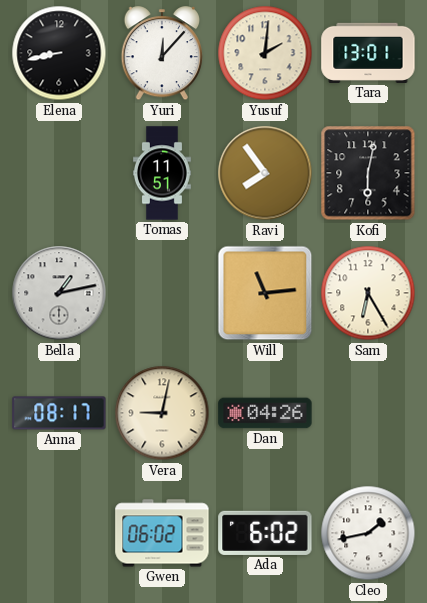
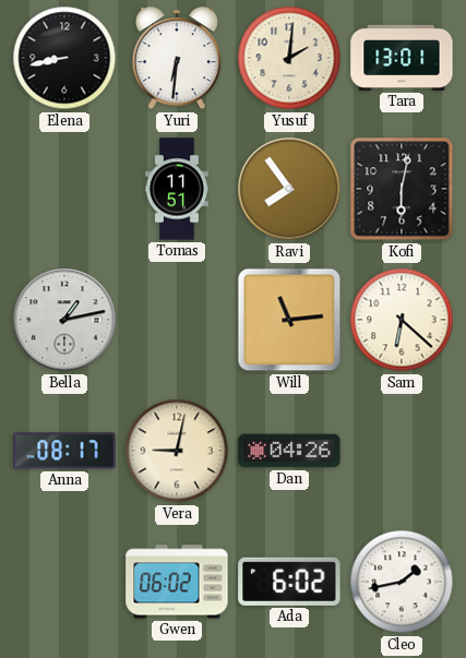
Yuri: 12:07 -> 6:31
Sam: 6:25 -> 6:22
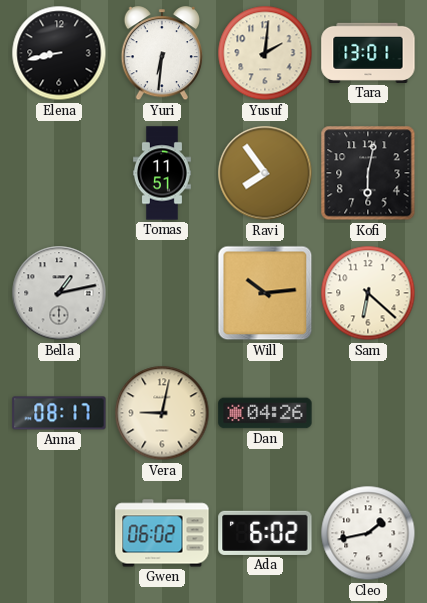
Will: 11:14 -> 10:14
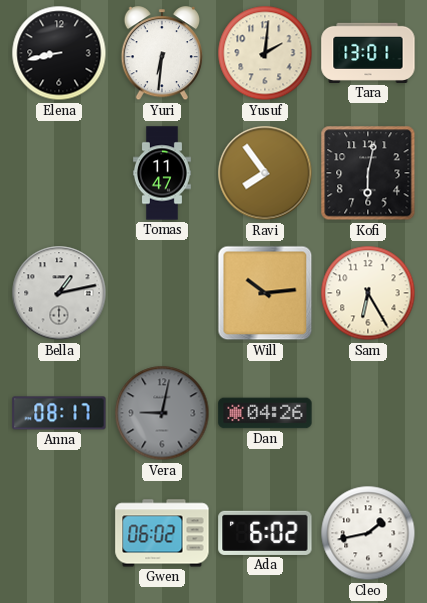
Tomas: 11:51 -> 11:47
Sam: 6:22 -> 6:25
Vera dial: cream -> grey
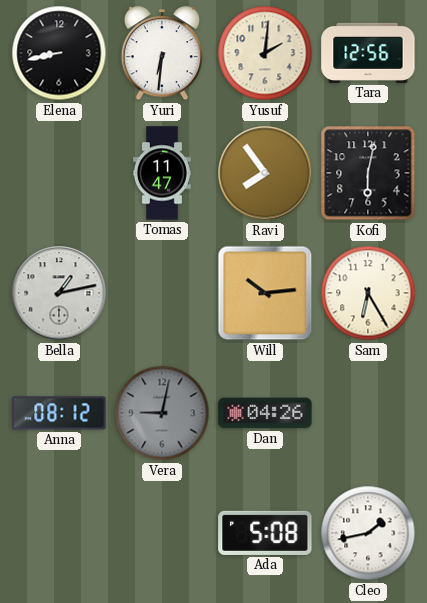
Tara: 13:01 -> 12:56
Anna: 08:17 -> 08:12
Gwen: 06:02 -> none
Ada: 6:02 -> 5:08
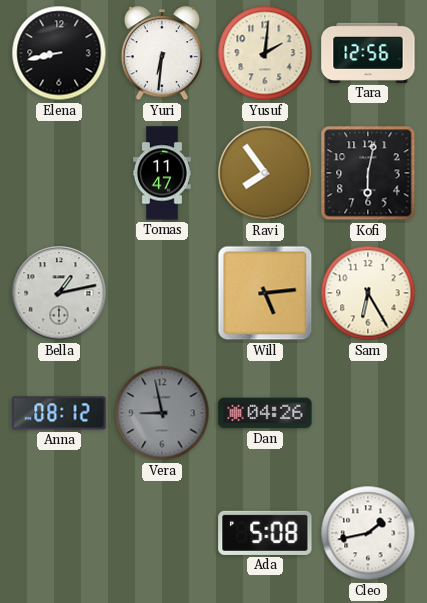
Will: 10:14 -> 5:14
Vera: 9:02 -> 8:58
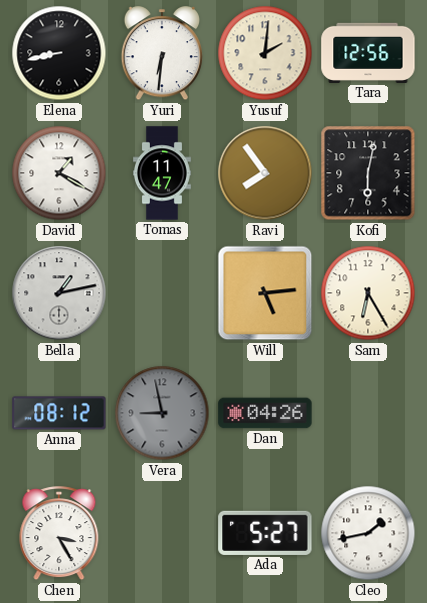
David: none -> 1:20
Chen: none -> 3:25
Ada: 5:08 -> 5:27
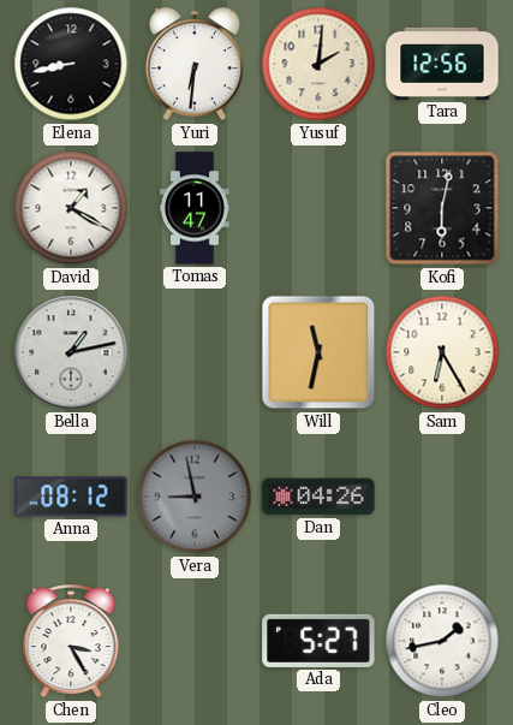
Ravi: 7:54 -> none
Will: 5:14 -> 11:32
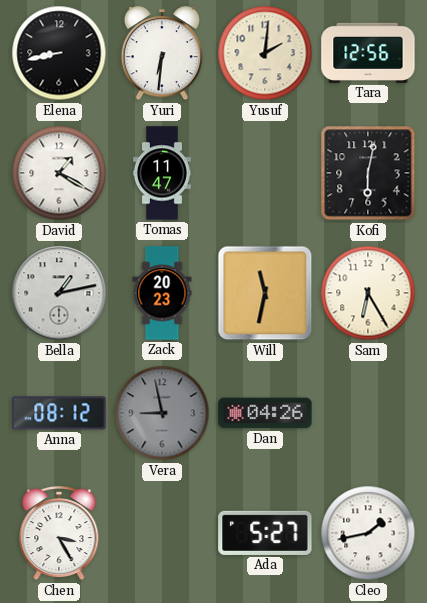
Zack: none -> 20:23
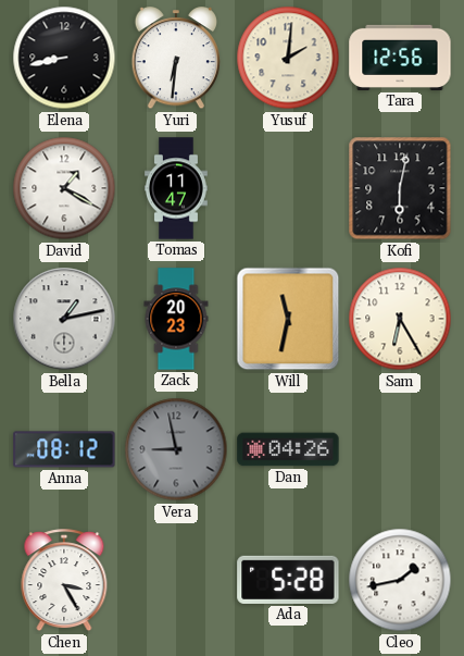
Ada: 5:27 -> 5:28
